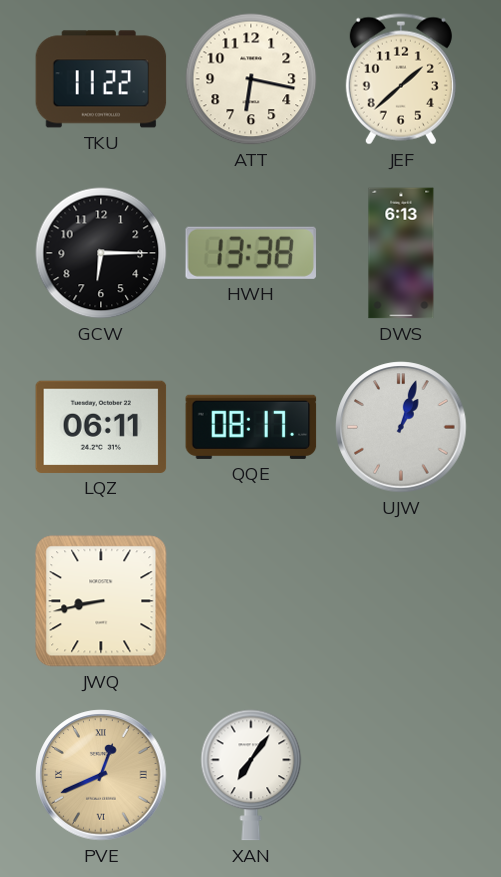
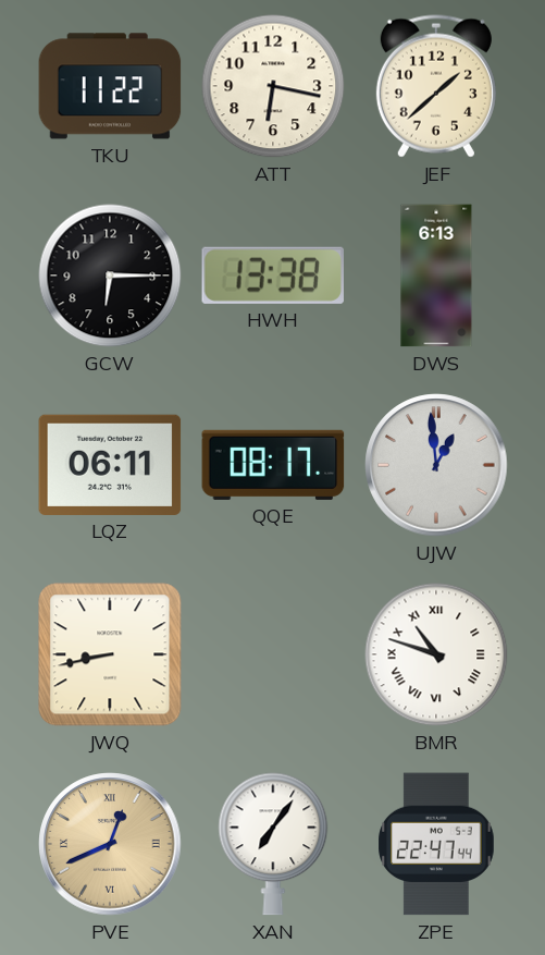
UJW: 1:03 -> 12:59
BMR: none -> 10:48
ZPE: none -> 22:47
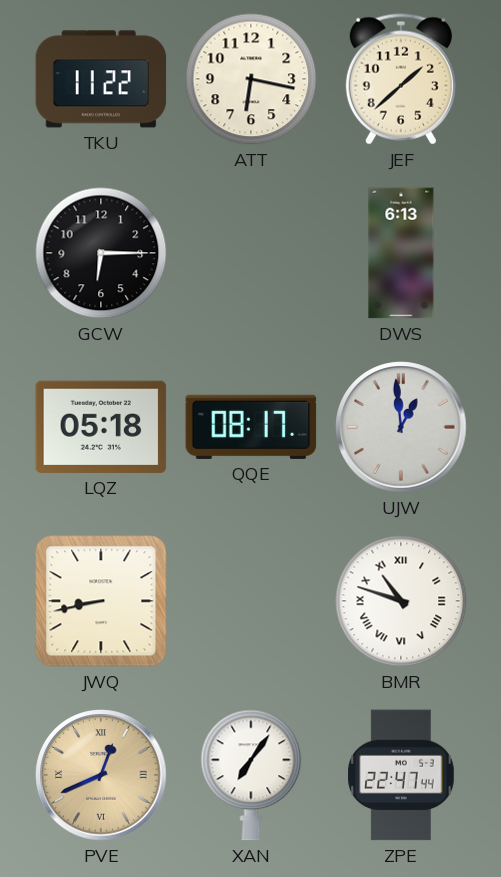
HWH: 13:38 -> none
LQZ: 06:11 -> 05:18
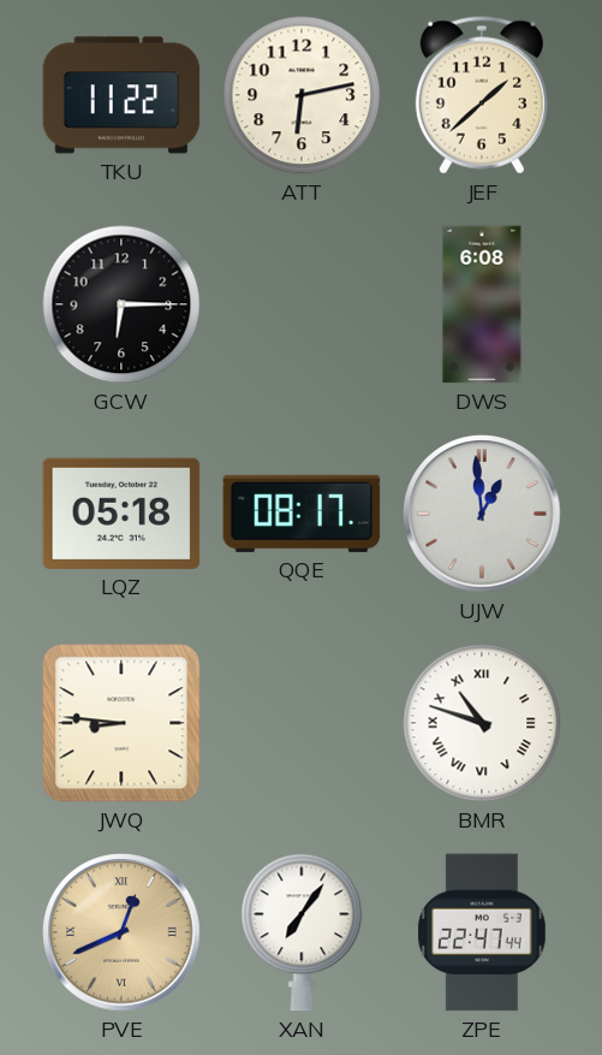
ATT: 6:17 -> 6:13
DWS: 6:13 -> 6:08
JWQ: 8:43 -> 8:46
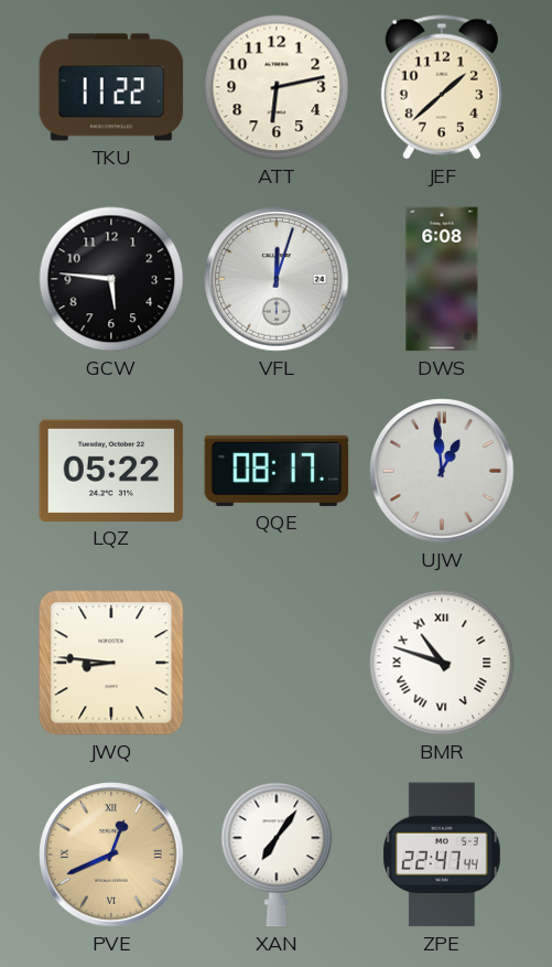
GCW: 6:15 -> 5:46
VFL: none -> 12:03
LQZ: 05:18 -> 05:22
